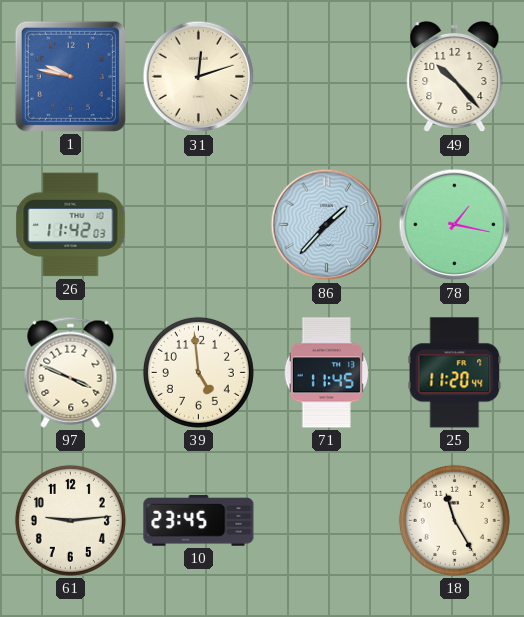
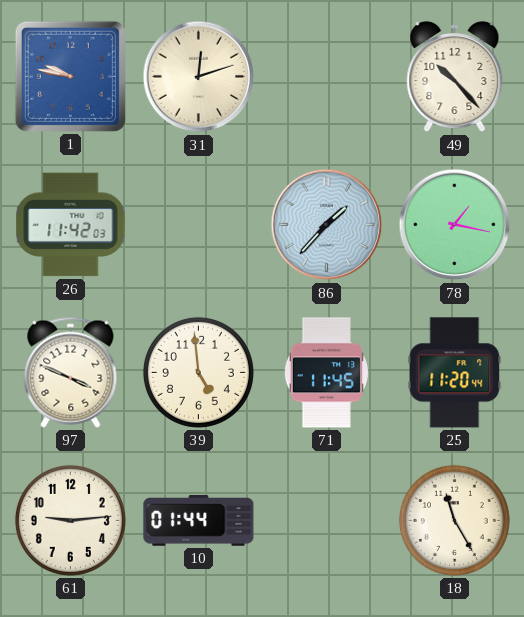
10: 23:45 -> 01:44
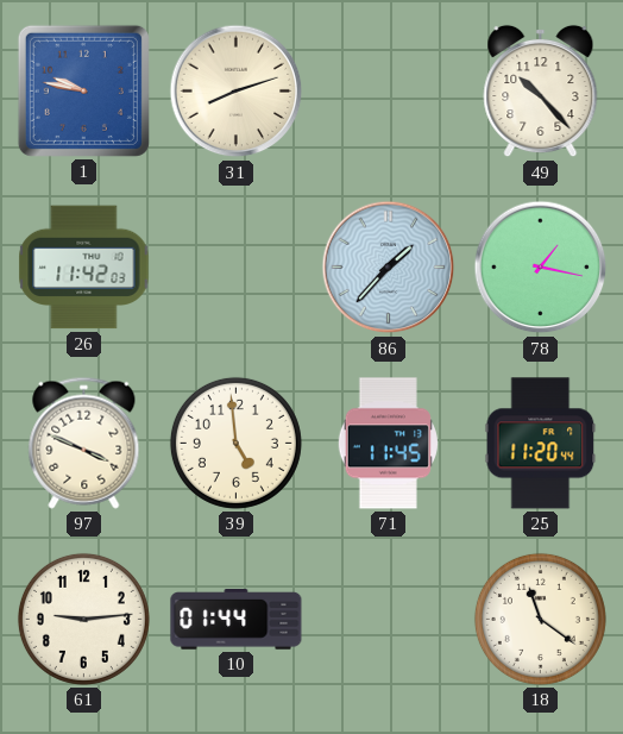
31: 12:12 -> 8:12
18: 11:25 -> 11:21
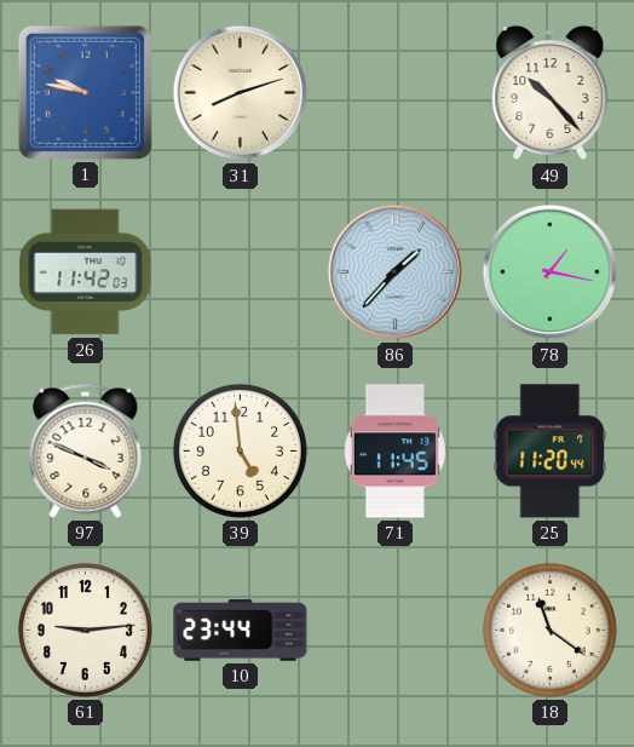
10: 01:44 -> 23:44
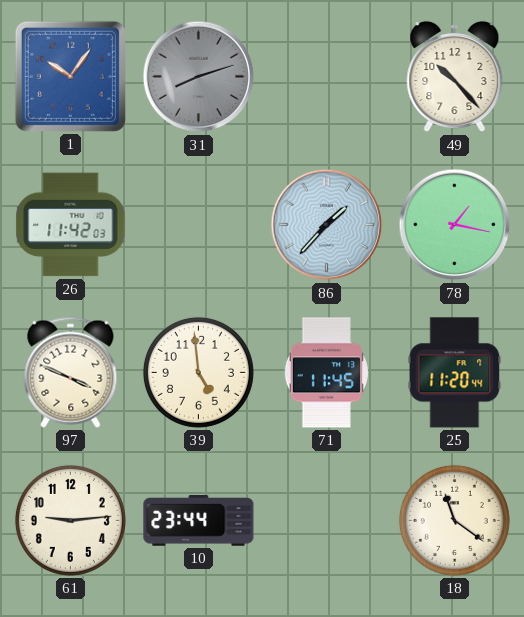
1: 9:47 -> 10:06
31 dial: cream -> grey
